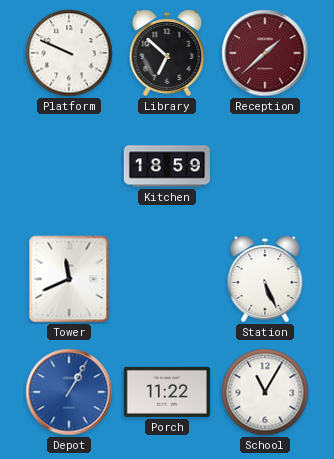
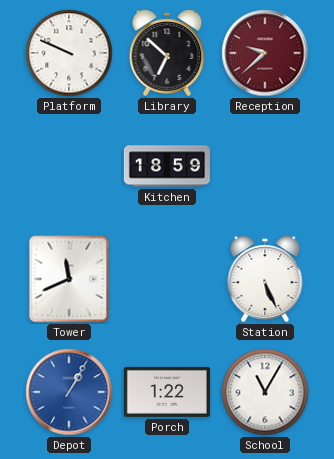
Reception: 1:38 -> 9:38
Porch: 11:22 -> 1:22
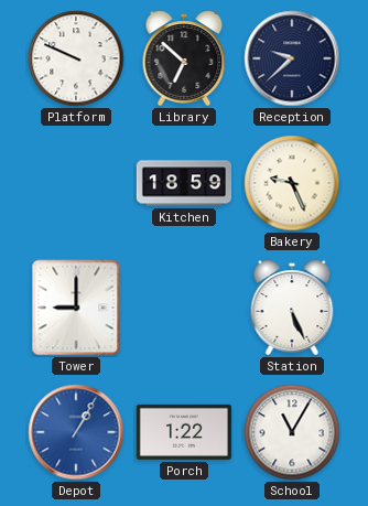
Reception dial: burgundy -> navy
Bakery: none -> 9:26
Tower: 11:41 -> 9:00
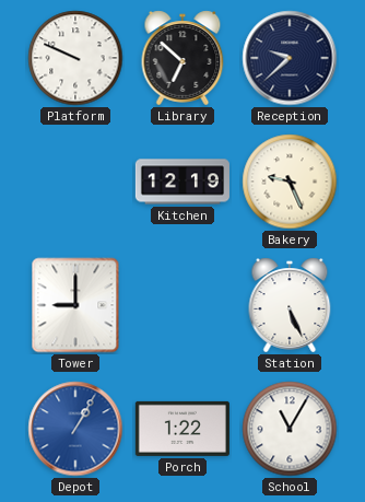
Kitchen: 18:59 -> 12:19
